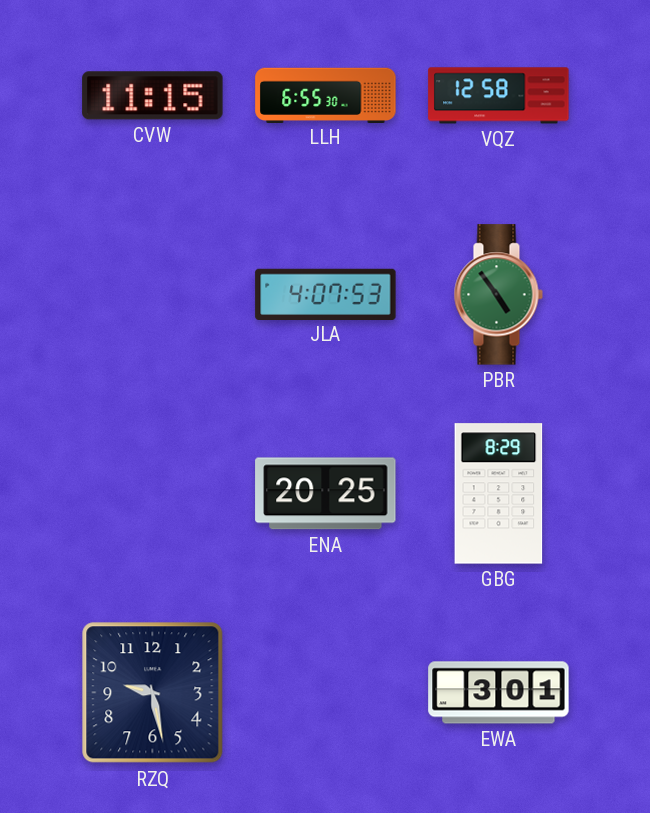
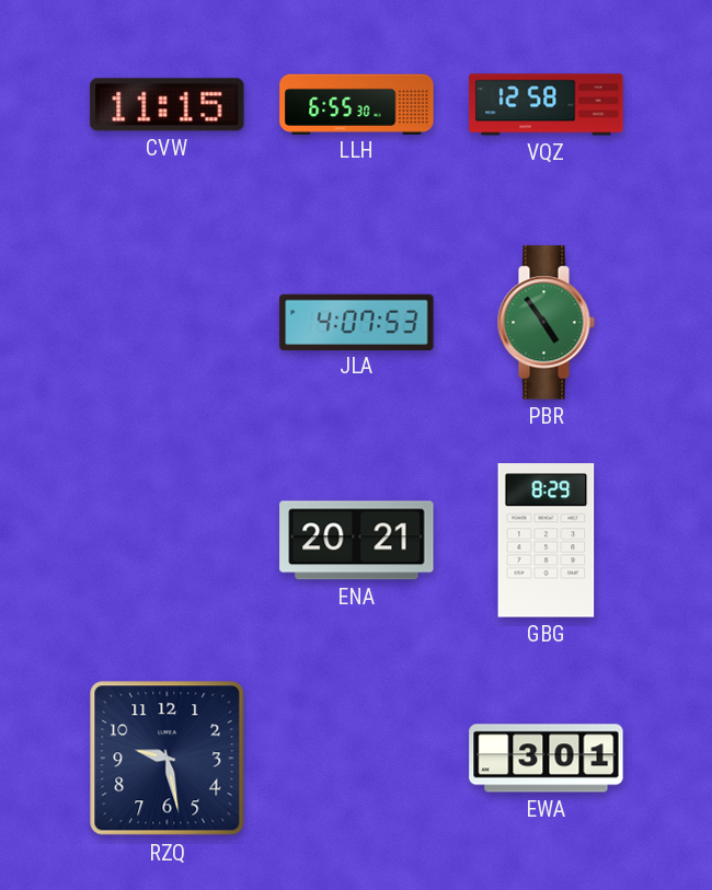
ENA: 20:25 -> 20:21
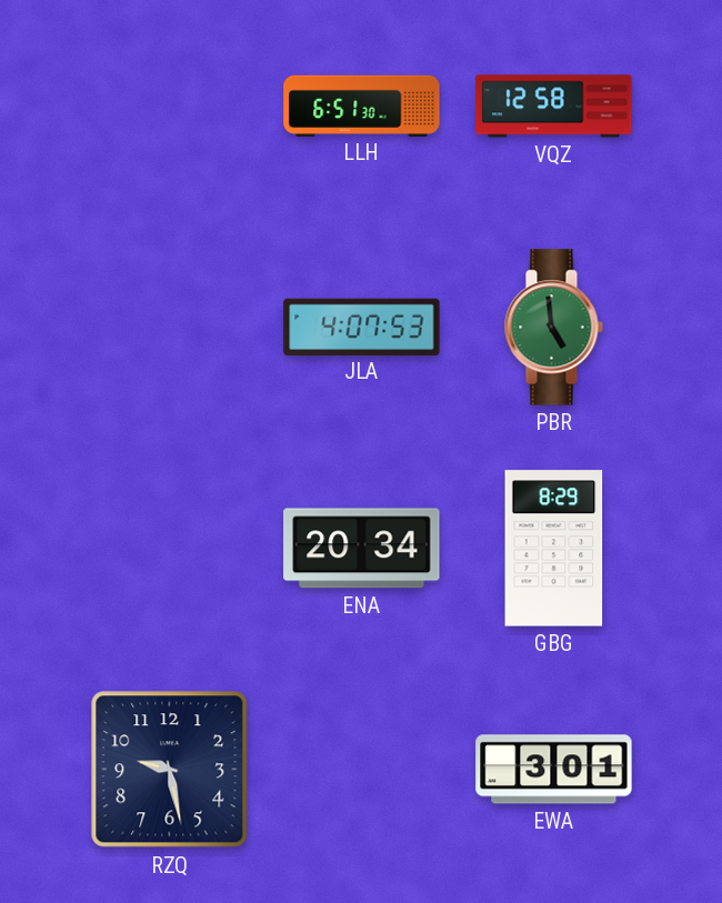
CVW: 11:15 -> none
LLH: 6:55 -> 6:51
PBR: 4:54 -> 4:59
ENA: 20:21 -> 20:34
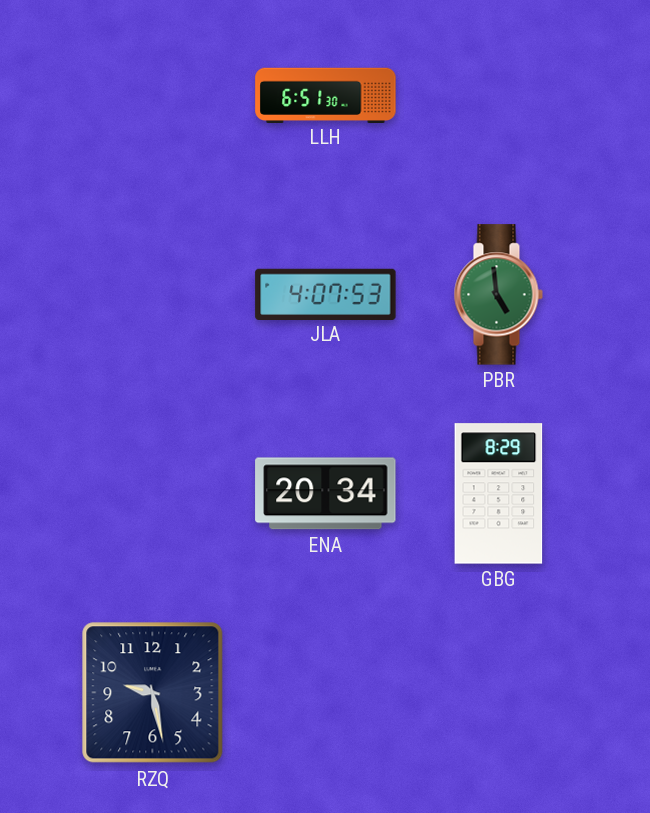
VQZ: 12:58 -> none
EWA: 3:01 -> none
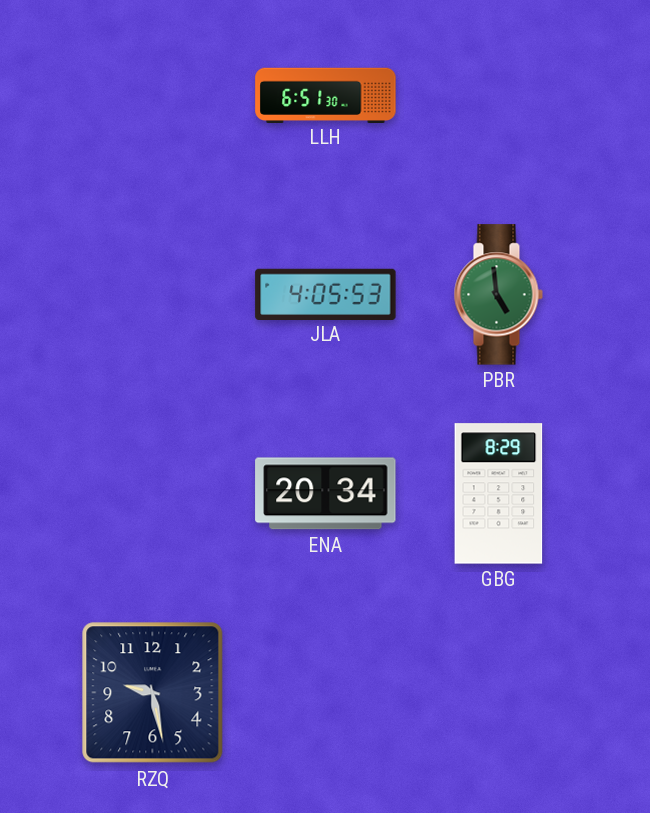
JLA: 4:07 -> 4:05
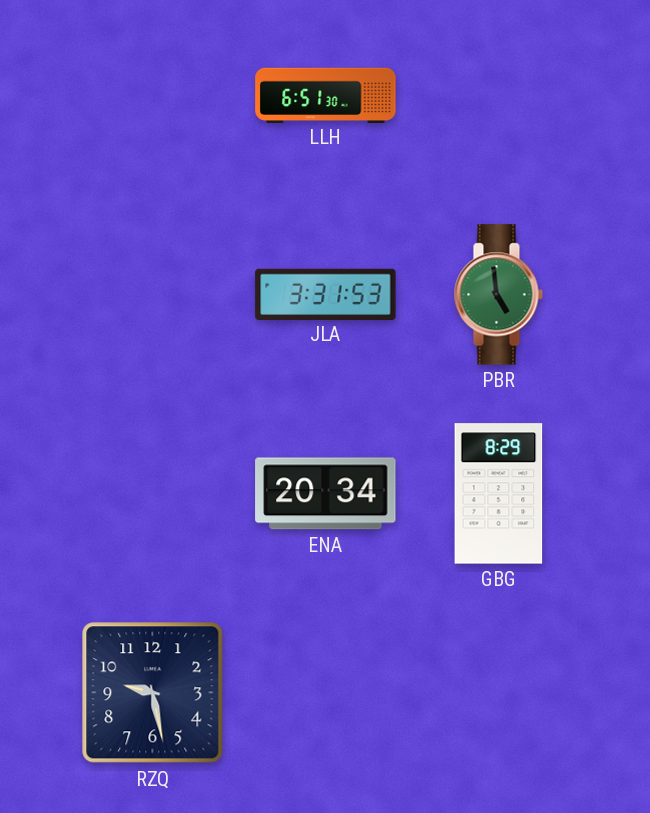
JLA: 4:05 -> 3:31
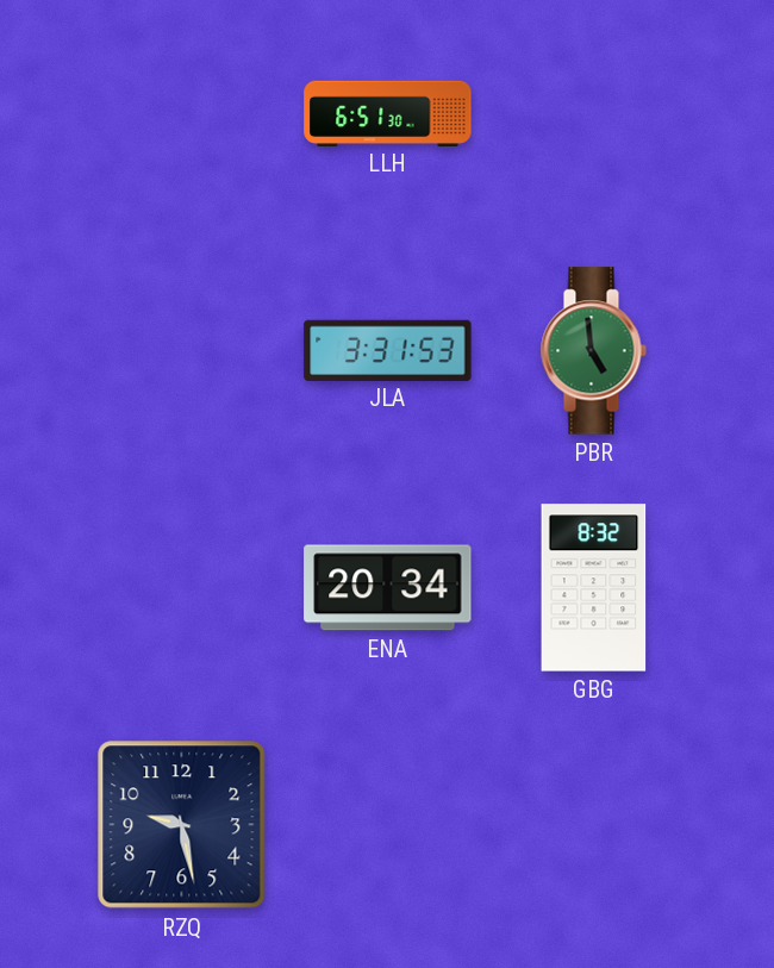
GBG: 8:29 -> 8:32
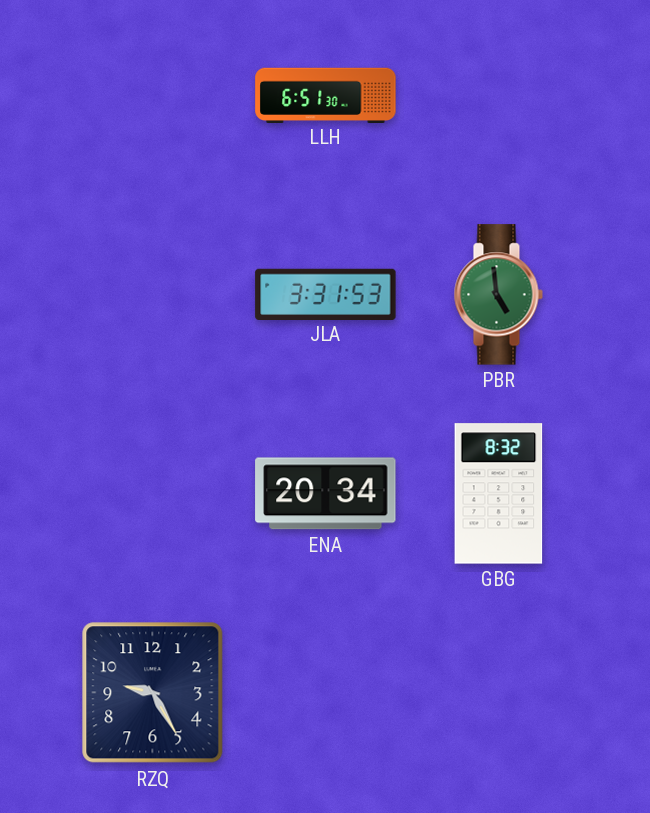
RZQ: 9:28 -> 9:25
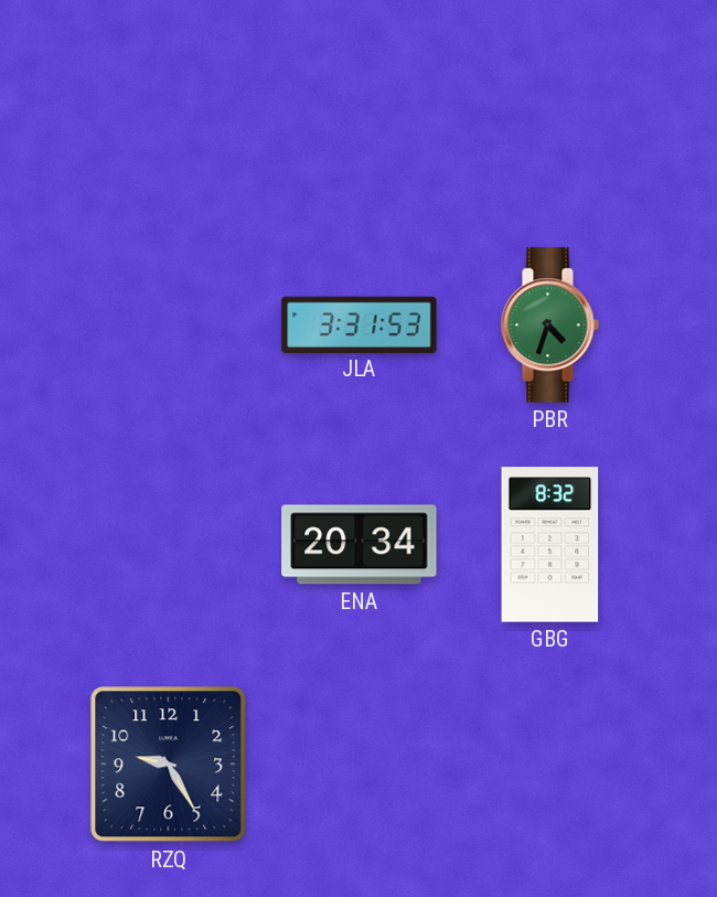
LLH: 6:51 -> none
PBR: 4:59 -> 4:33
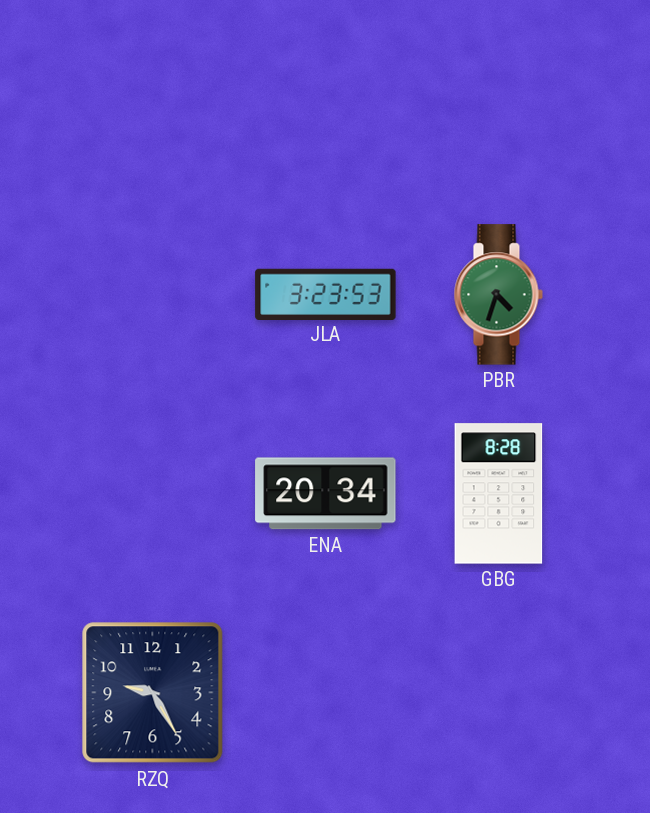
JLA: 3:31 -> 3:23
GBG: 8:32 -> 8:28
